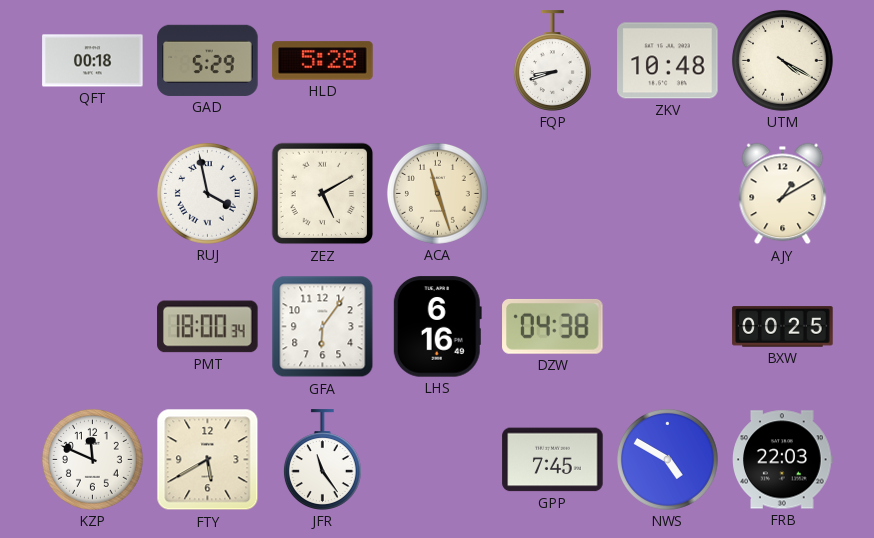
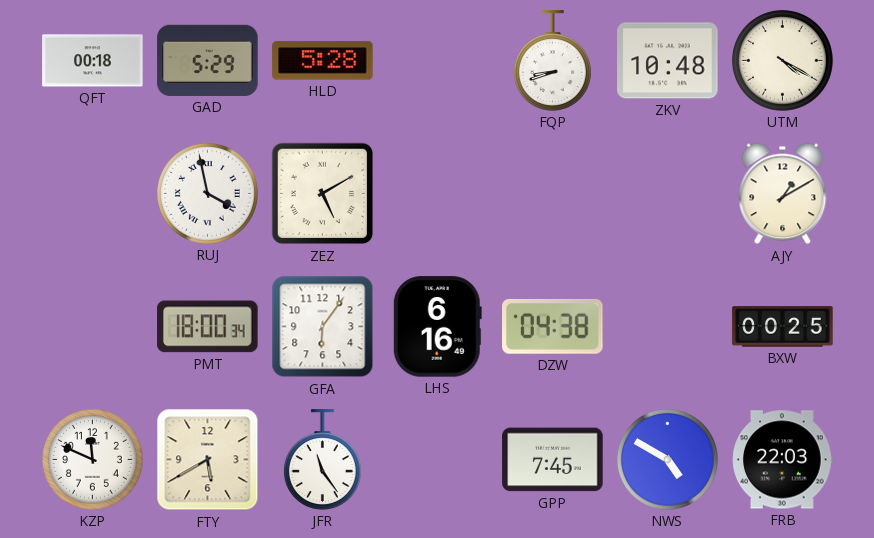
ACA: 11:27 -> none
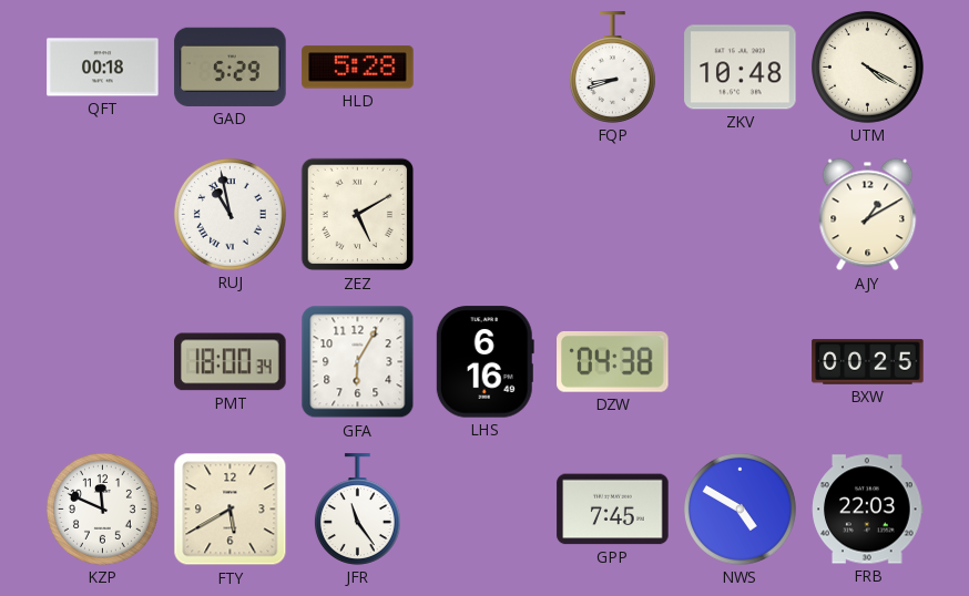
RUJ: 3:58 -> 10:58
GFA: 6:06 -> 6:05
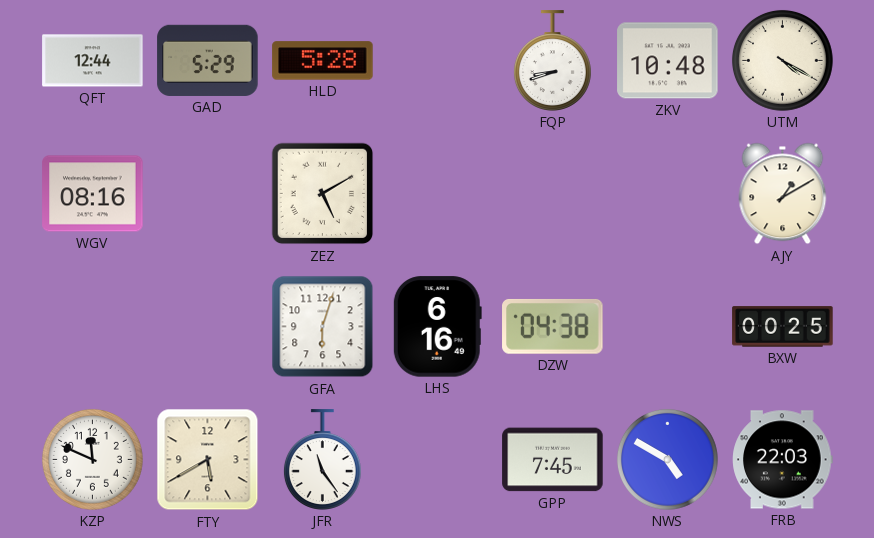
QFT: 00:18 -> 12:44
WGV: none -> 08:16
RUJ: 10:58 -> none
PMT: 18:00 -> none
GFA: 6:05 -> 6:03
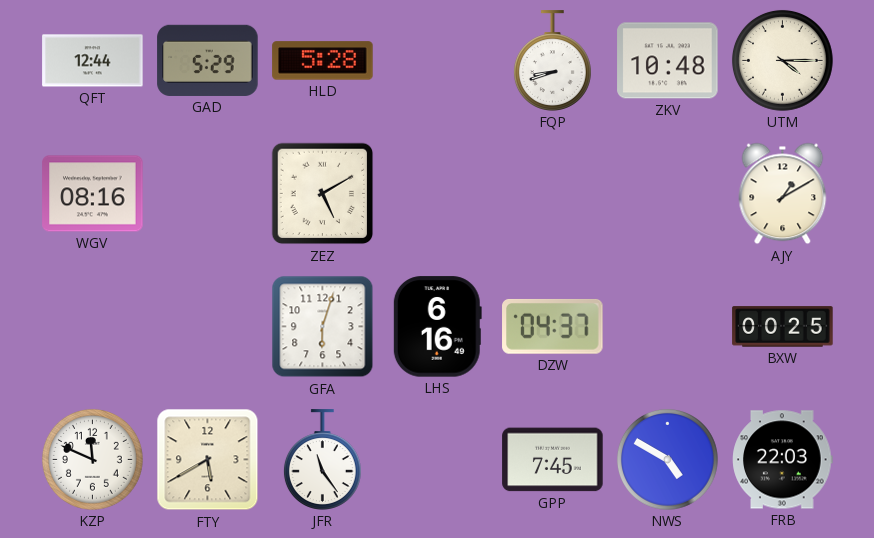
UTM: 4:20 -> 4:15
DZW: 04:38 -> 04:37
